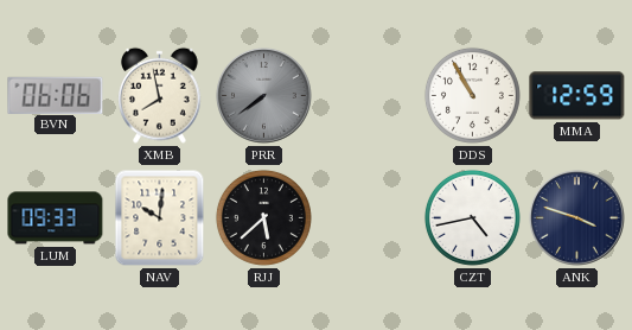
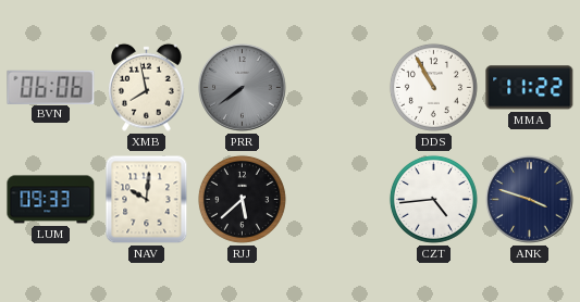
MMA: 12:59 -> 11:22
CZT: 4:43 -> 4:44
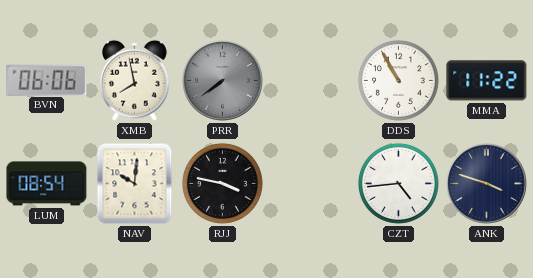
LUM: 09:33 -> 08:54
RJJ: 5:38 -> 3:47
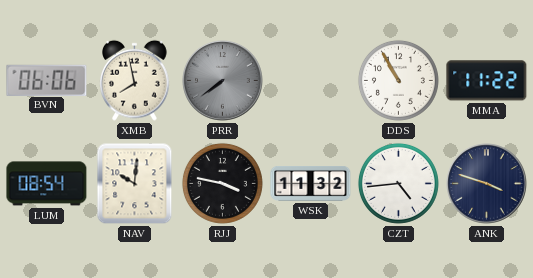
WSK: none -> 11:32
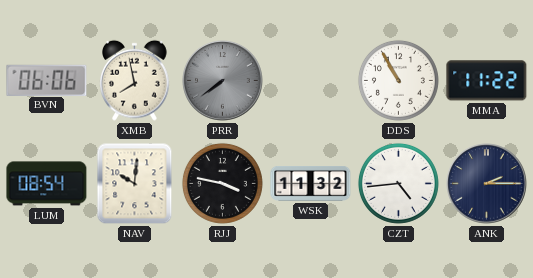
ANK: 3:48 -> 2:15
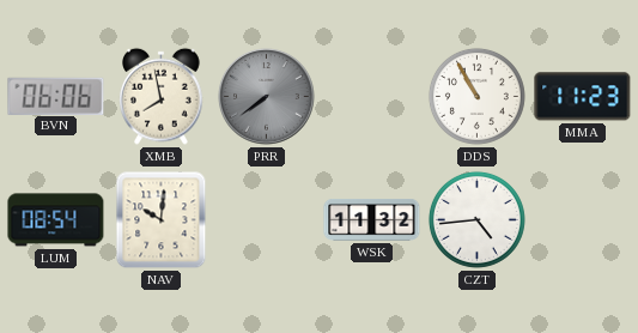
MMA: 11:22 -> 11:23
RJJ: 3:47 -> none
ANK: 2:15 -> none
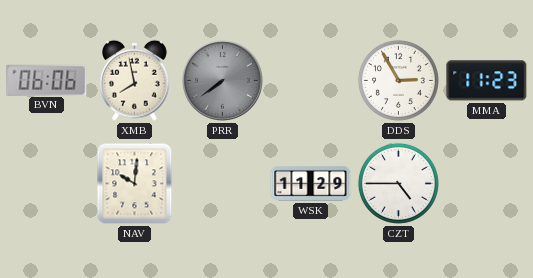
DDS: 10:55 -> 2:55
LUM: 08:54 -> none
WSK: 11:32 -> 11:29
CZT: 4:44 -> 4:45
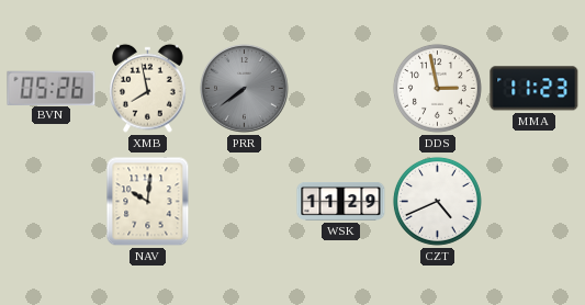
BVN: 06:06 -> 05:26
DDS: 2:55 -> 2:58
CZT: 4:45 -> 4:41
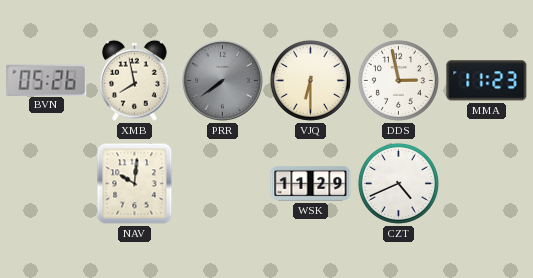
VJQ: none -> 6:30
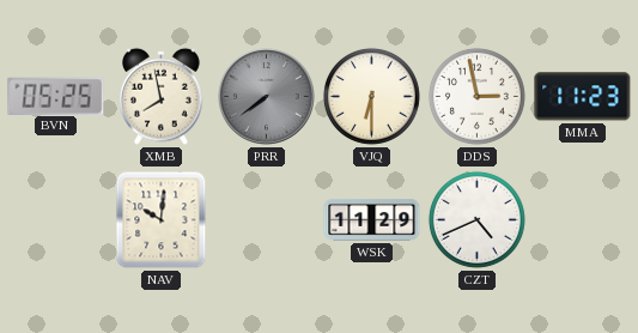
BVN: 05:26 -> 05:25
